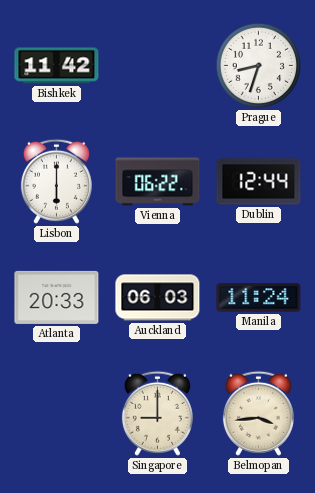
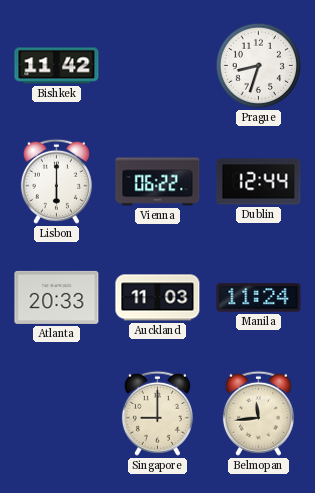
Auckland: 06:03 -> 11:03
Belmopan: 3:44 -> 11:44
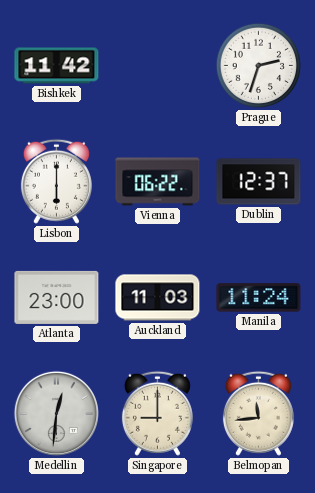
Prague: 8:33 -> 2:33
Dublin: 12:44 -> 12:37
Atlanta: 20:33 -> 23:00
Medellin: none -> 12:31
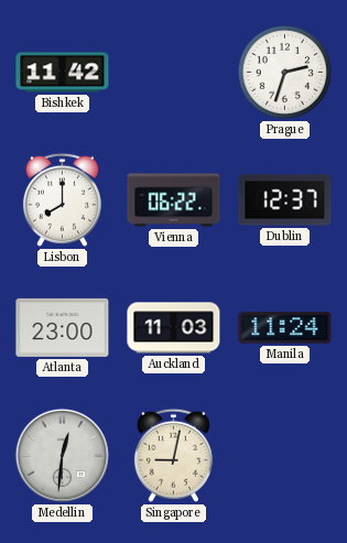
Lisbon: 6:00 -> 8:00
Singapore: 9:00 -> 9:02
Belmopan: 11:44 -> none
